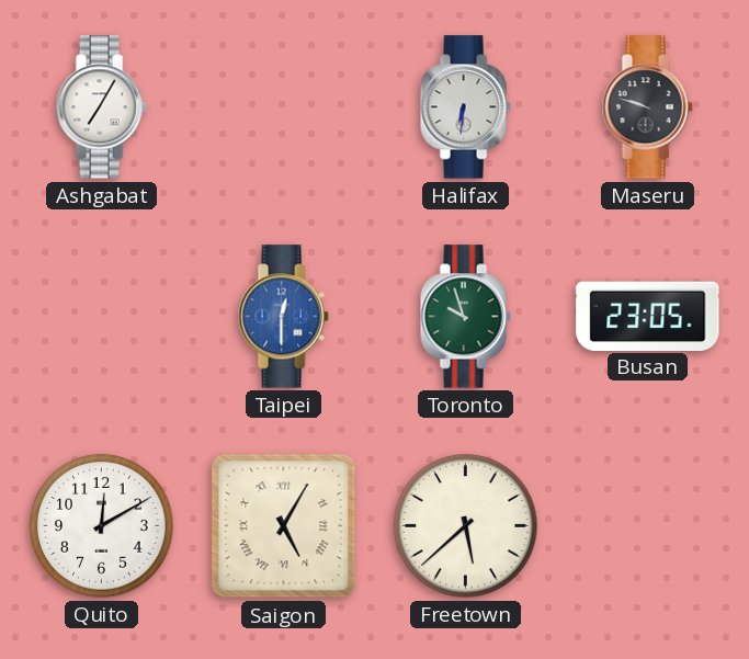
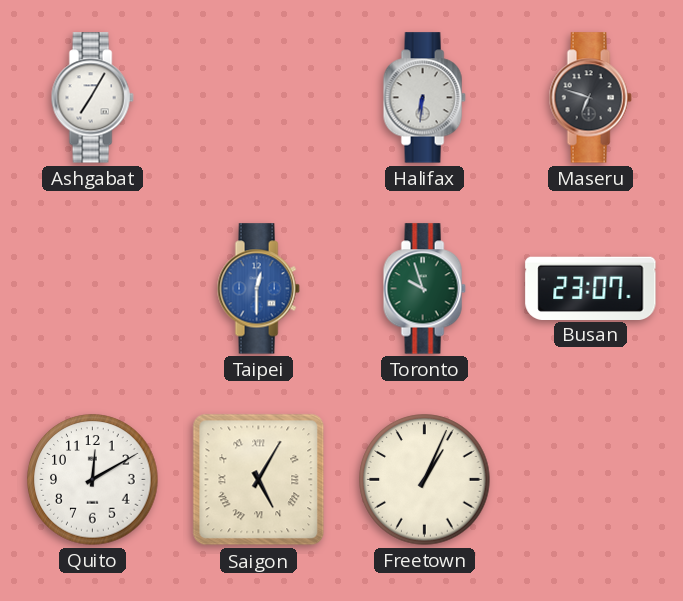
Maseru: 9:48 -> 6:48
Busan: 23:05 -> 23:07
Freetown: 5:38 -> 1:04
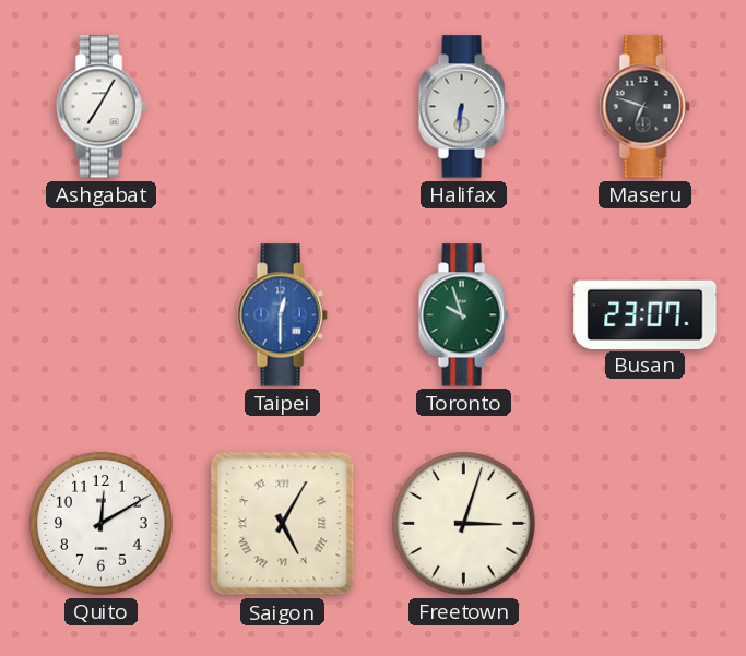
Freetown: 1:04 -> 3:03
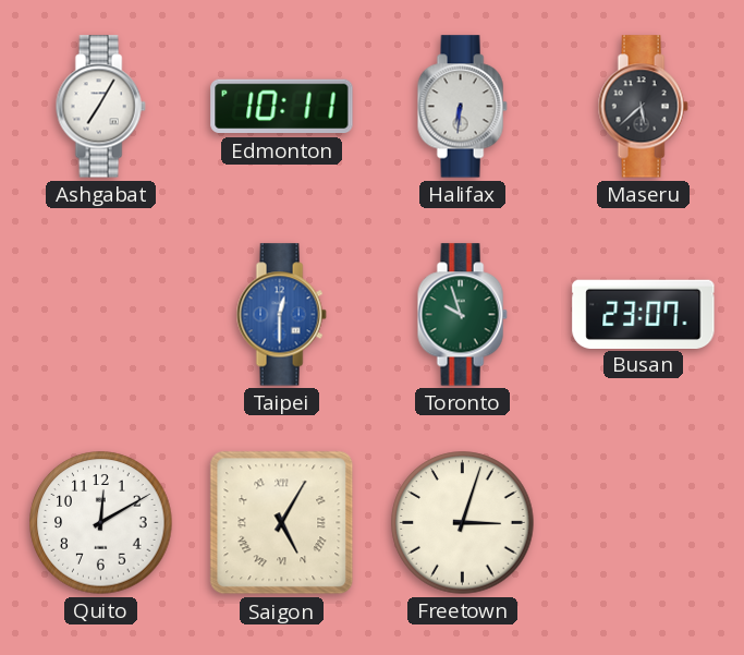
Edmonton: none -> 10:11
Maseru: 6:48 -> 5:38
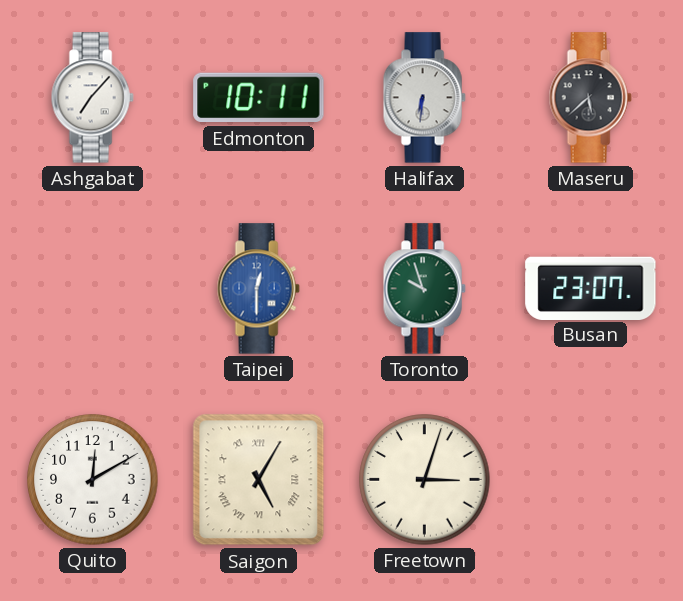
Ashgabat: 7:05 -> 7:07
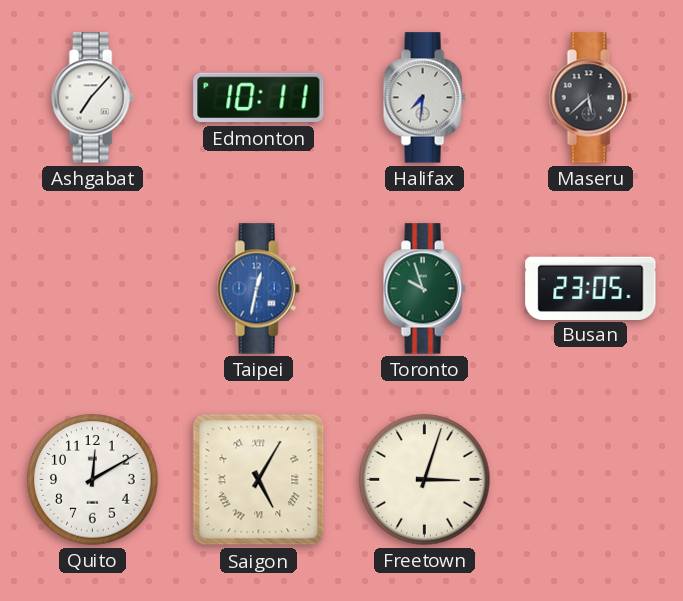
Halifax: 6:31 -> 7:31
Taipei: 12:30 -> 12:32
Busan: 23:07 -> 23:05
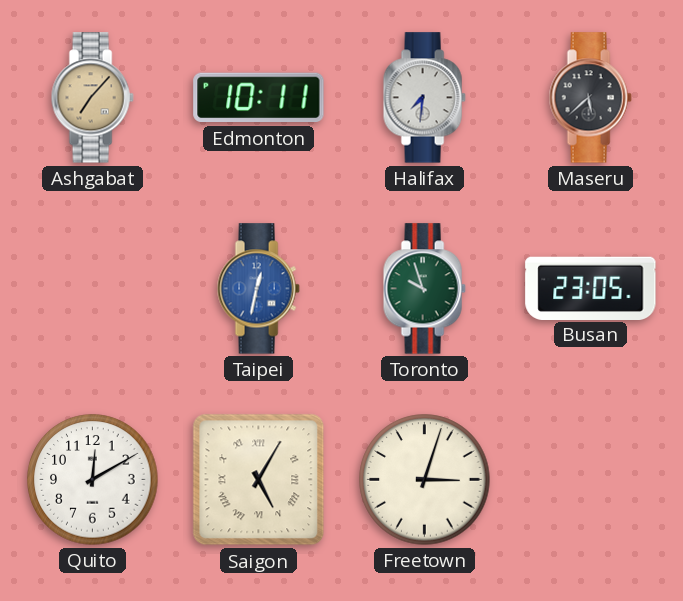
Ashgabat dial: white -> champagne
